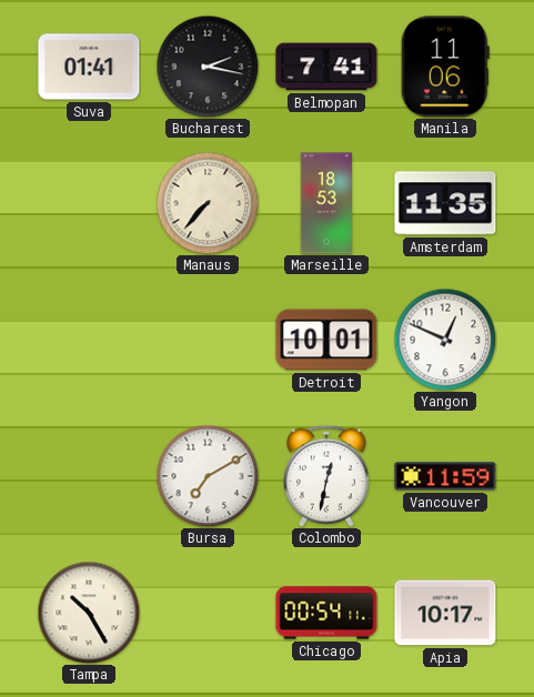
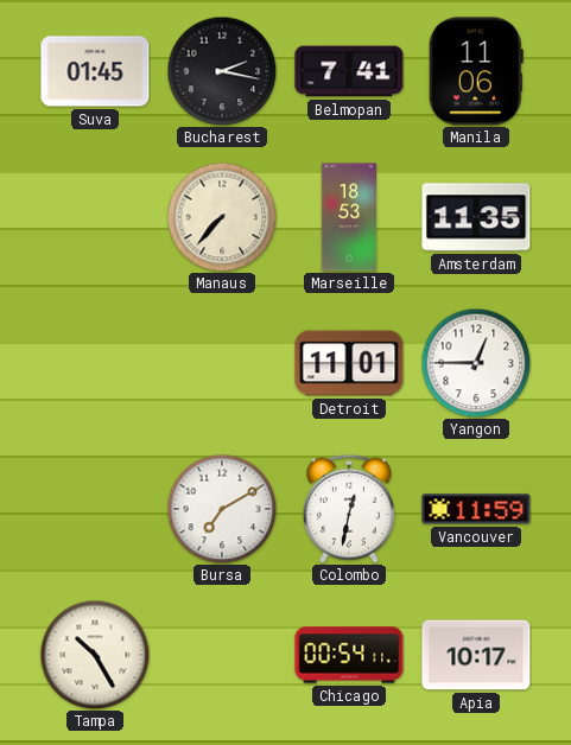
Suva: 01:41 -> 01:45
Detroit: 10:01 -> 11:01
Yangon: 12:49 -> 12:45
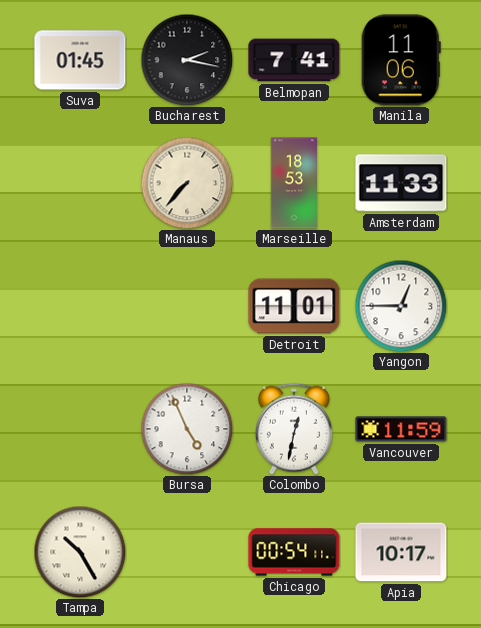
Amsterdam: 11:35 -> 11:33
Bursa: 7:10 -> 4:56
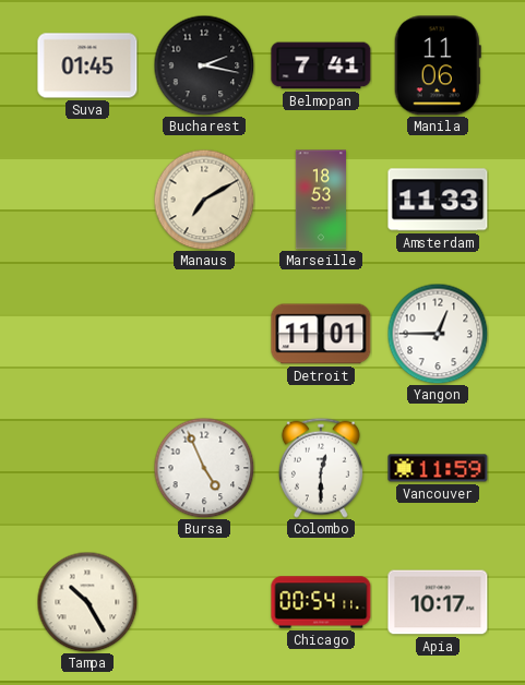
Manaus: 7:37 -> 7:10
Colombo: 12:32 -> 12:30
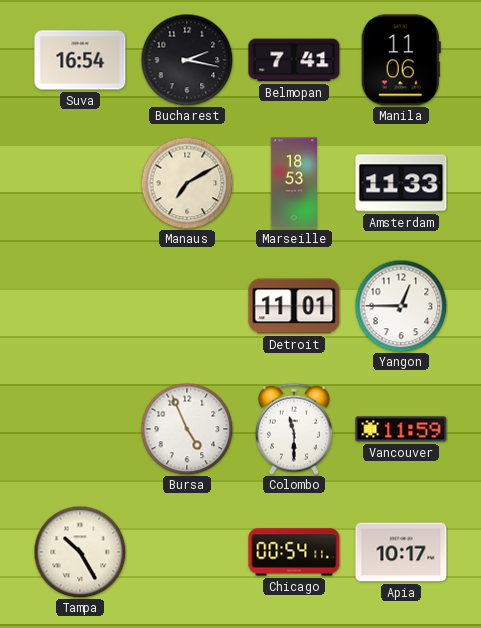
Suva: 01:45 -> 16:54
Colombo: 12:30 -> 11:30
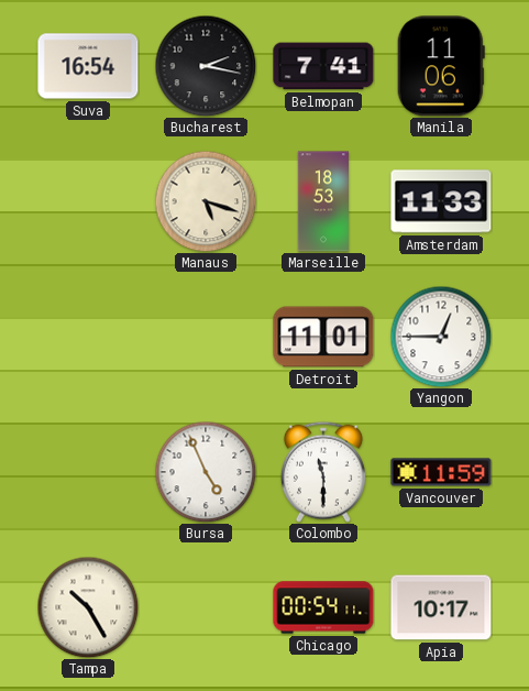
Manaus: 7:10 -> 5:18
